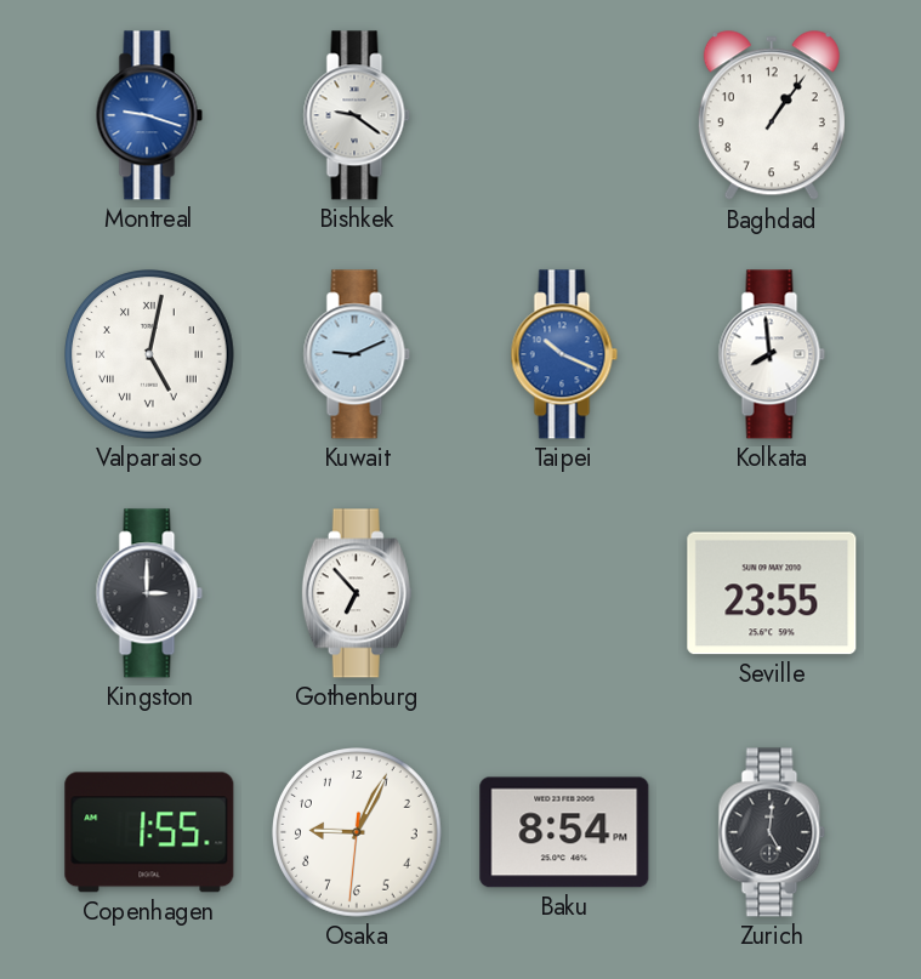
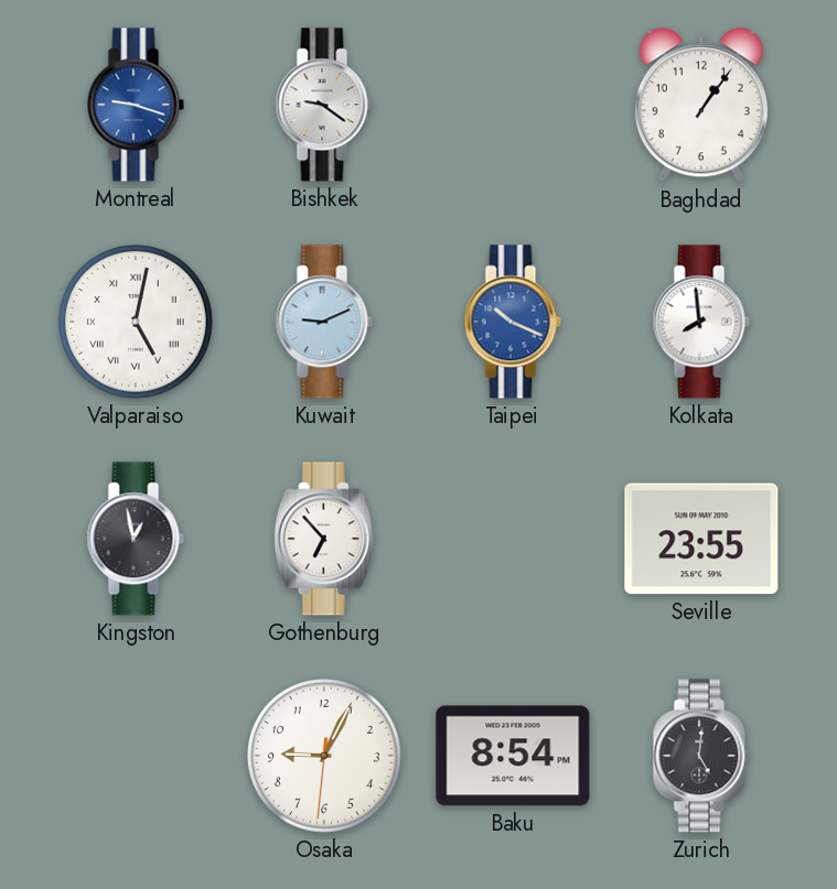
Kingston: 3:00 -> 12:58
Copenhagen: 1:55 -> none
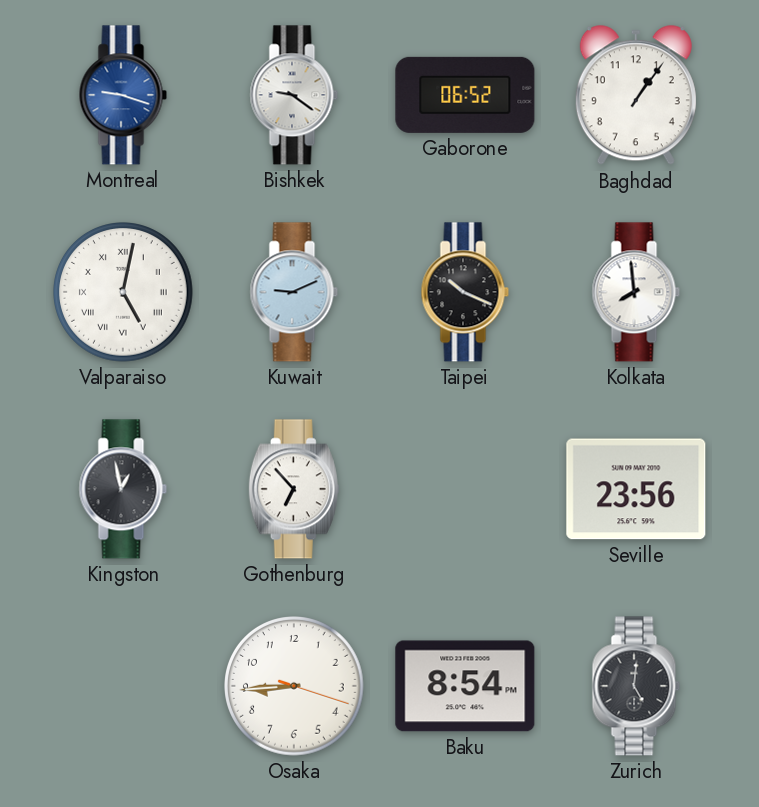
Gaborone: none -> 06:52
Taipei dial: blue -> black
Seville: 23:55 -> 23:56
Osaka: 9:04 -> 8:44
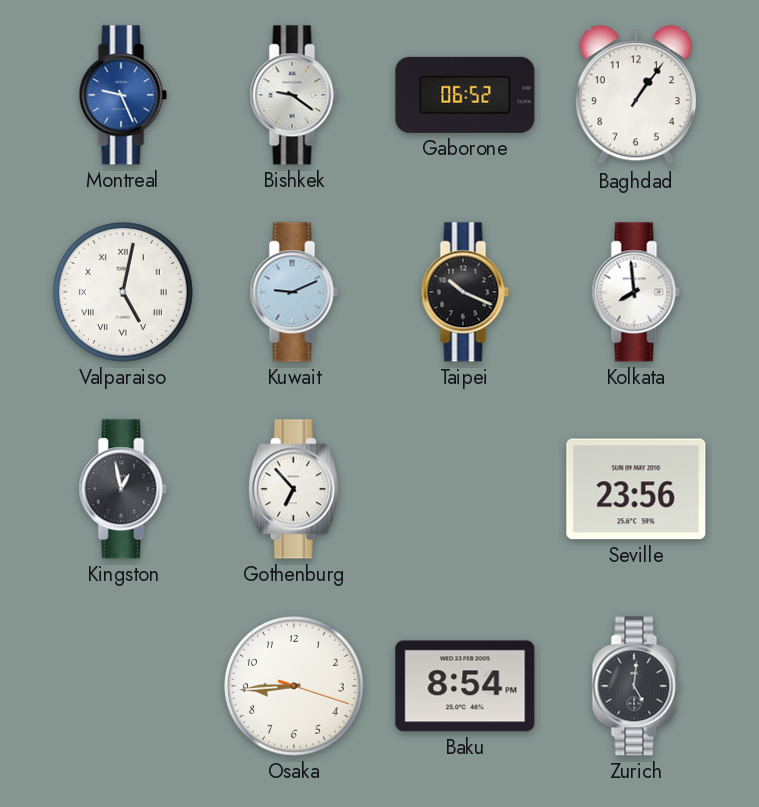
Montreal: 9:18 -> 9:26
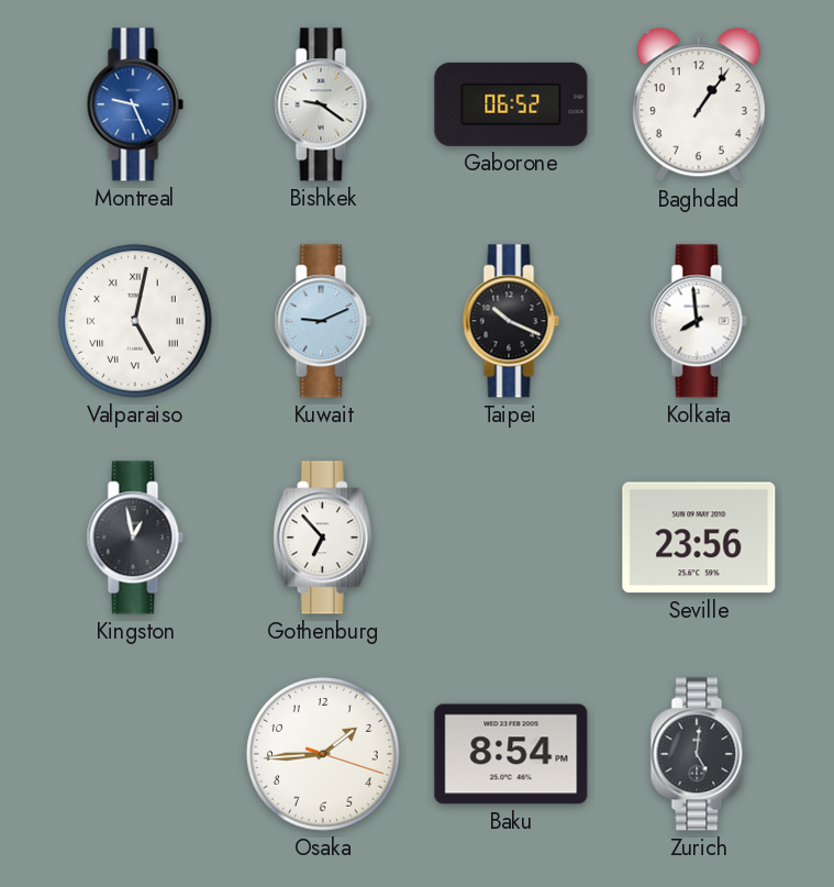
Osaka: 8:44 -> 1:44
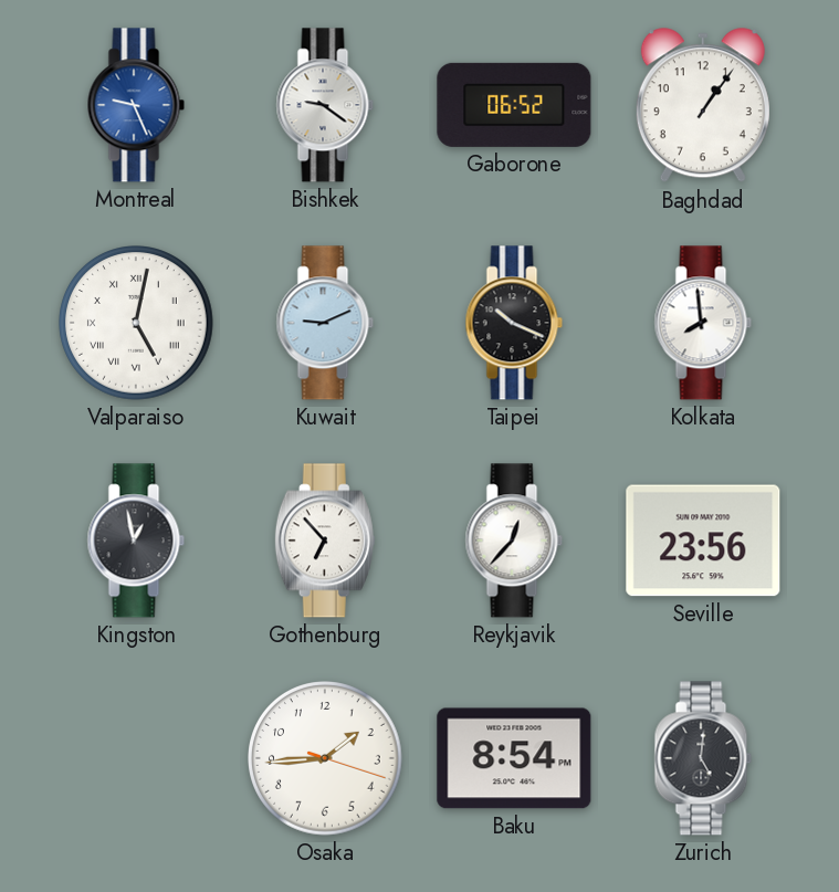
Reykjavik: none -> 12:37
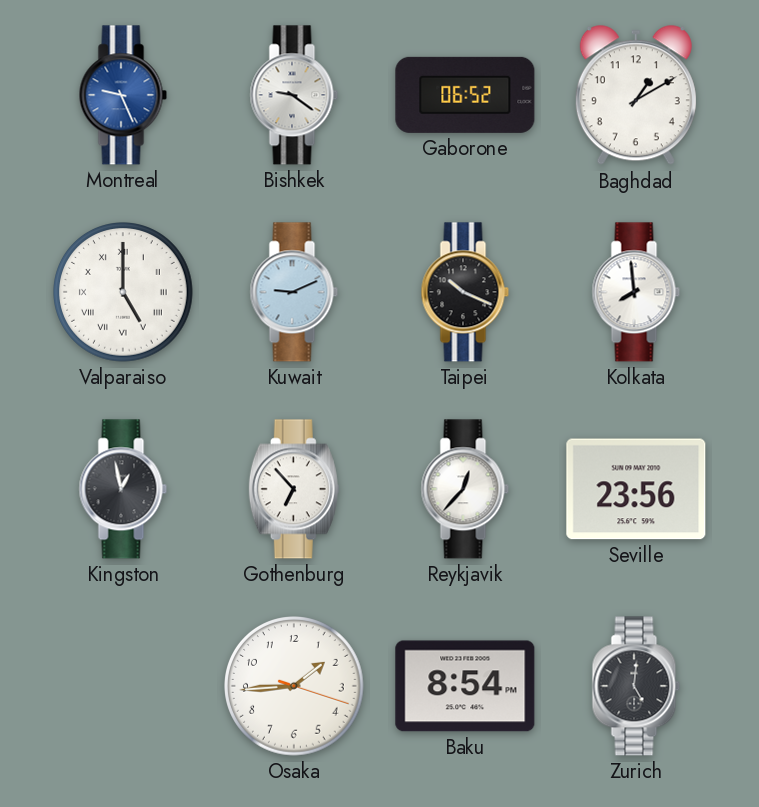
Baghdad: 1:06 -> 1:10
Valparaiso: 5:02 -> 5:00
